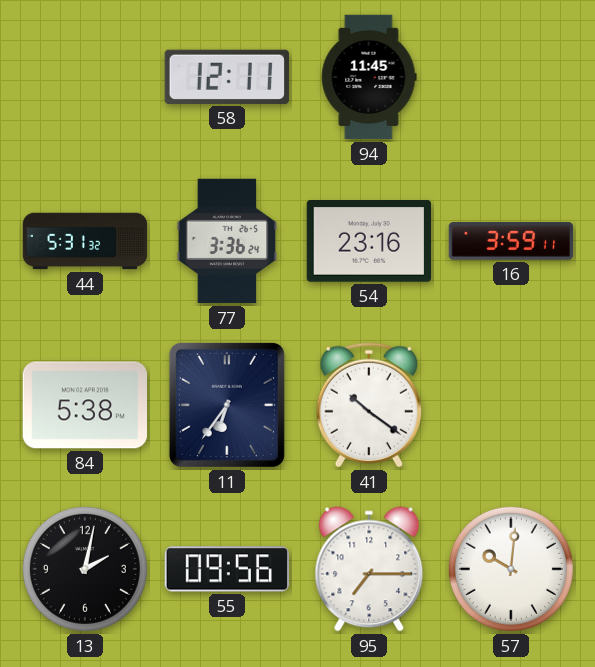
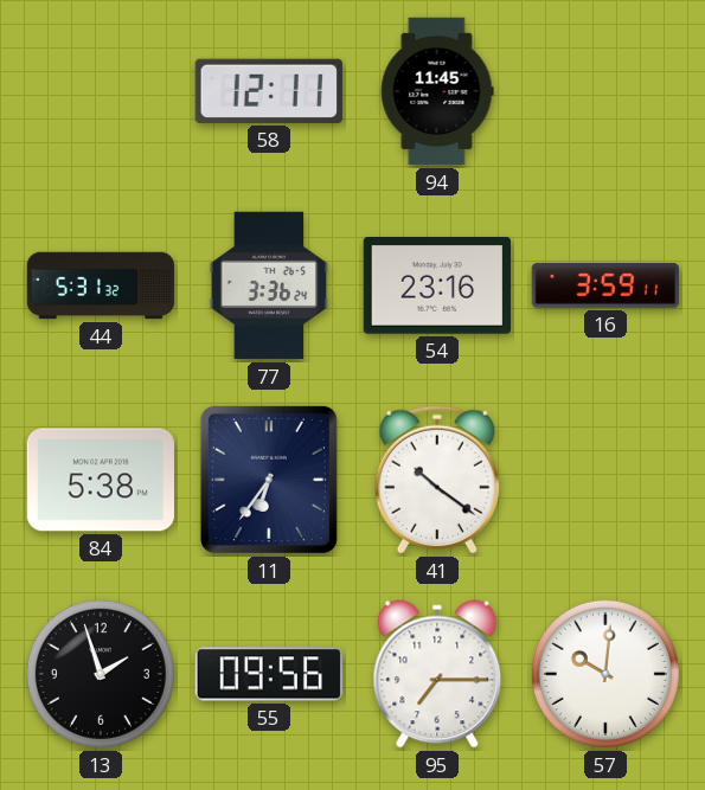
13: 2:02 -> 1:57
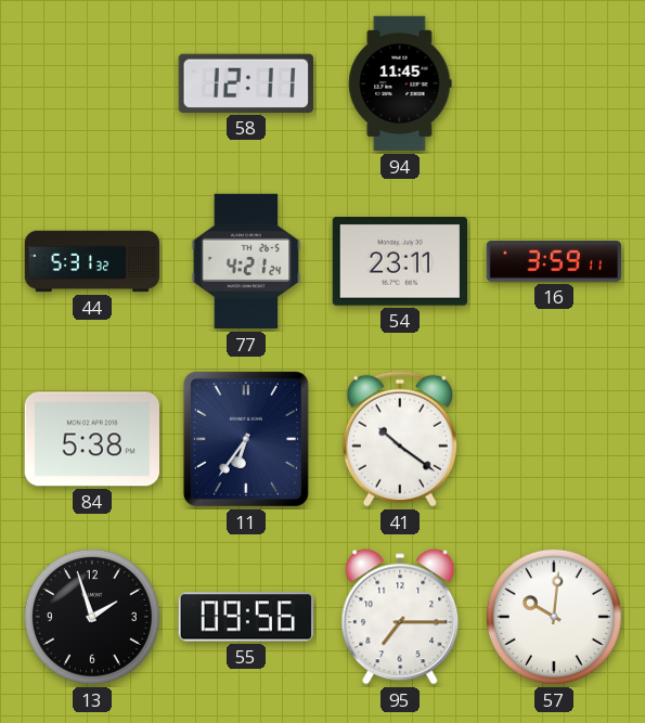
77: 3:36 -> 4:21
54: 23:16 -> 23:11
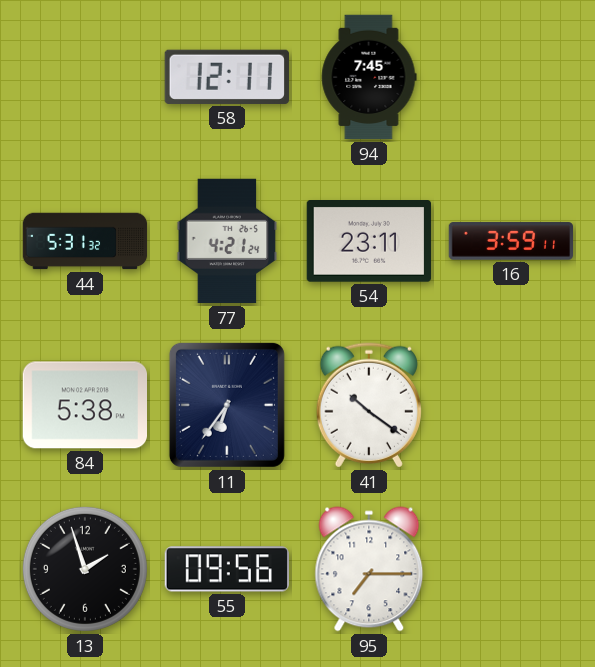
94: 11:45 -> 7:45
57: 10:01 -> none
